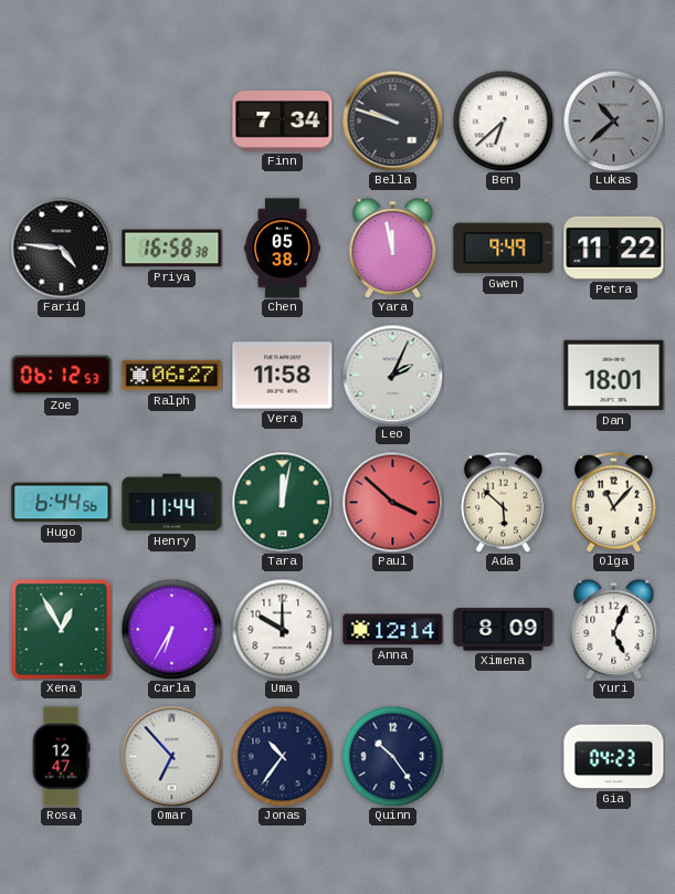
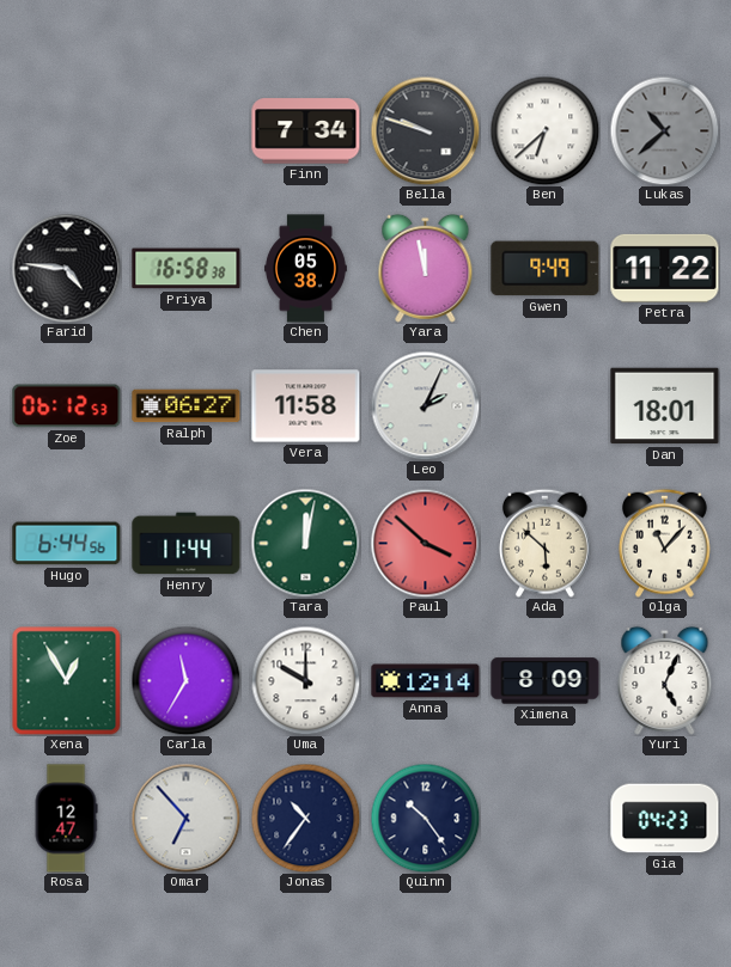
Carla: 6:35 -> 11:35
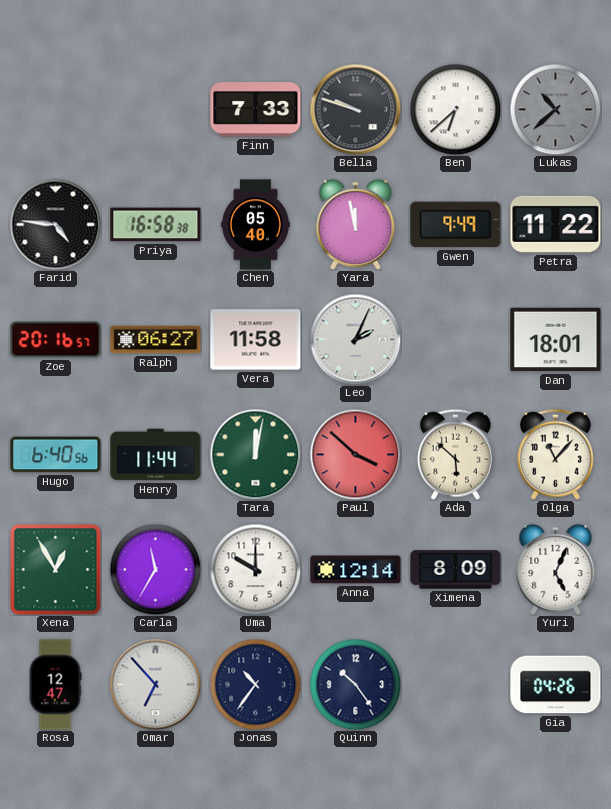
Finn: 7:34 -> 7:33
Chen: 05:38 -> 05:40
Zoe: 06:12 -> 20:16
Hugo: 6:44 -> 6:40
Gia: 04:23 -> 04:26
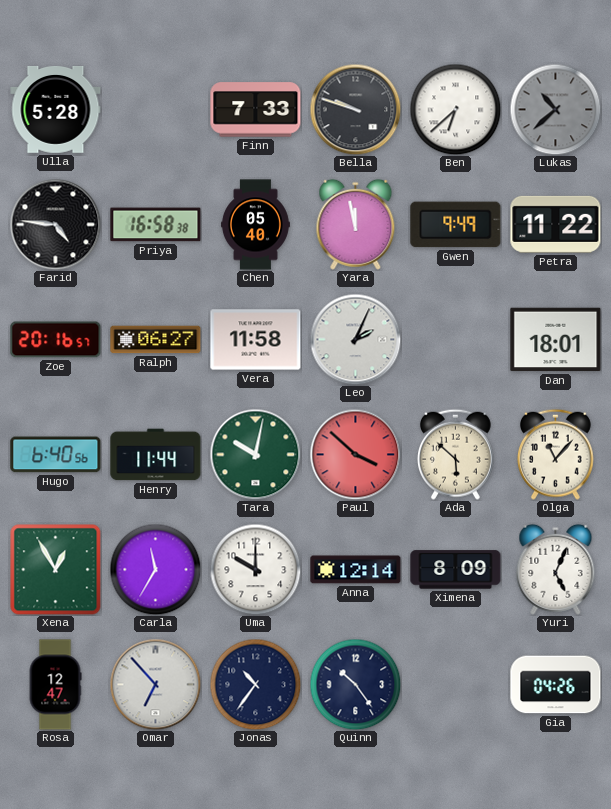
Ulla: none -> 5:28
Tara: 12:02 -> 10:02
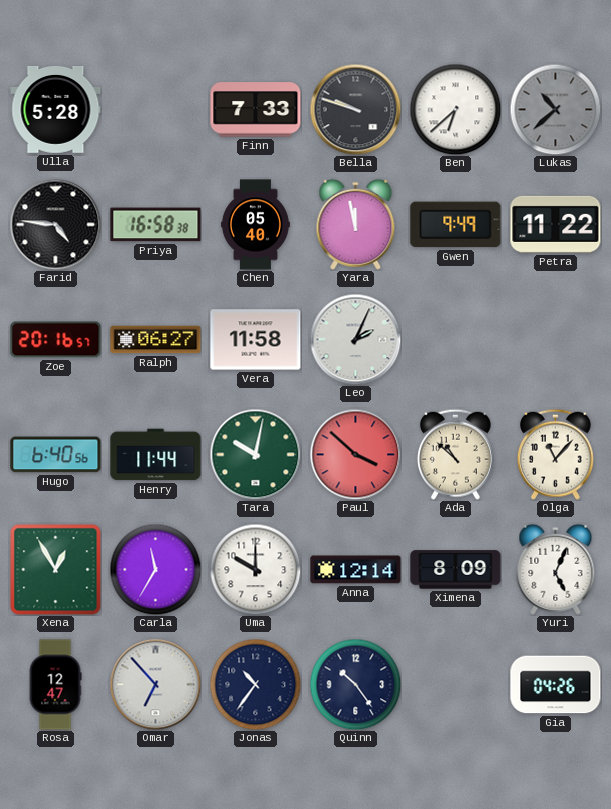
Dan: 18:01 -> none
Ada: 5:52 -> 10:52
